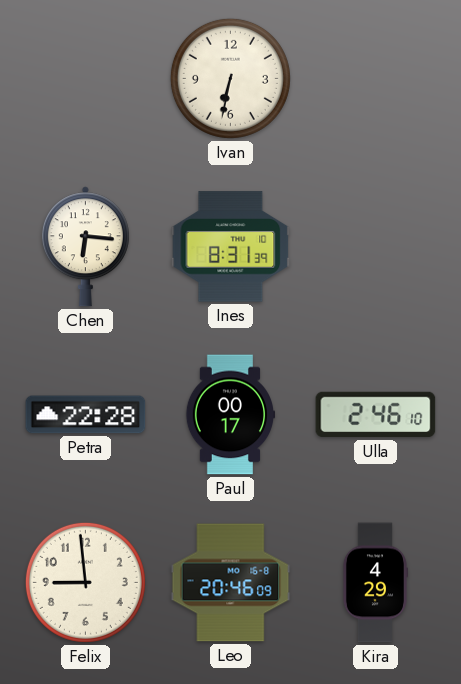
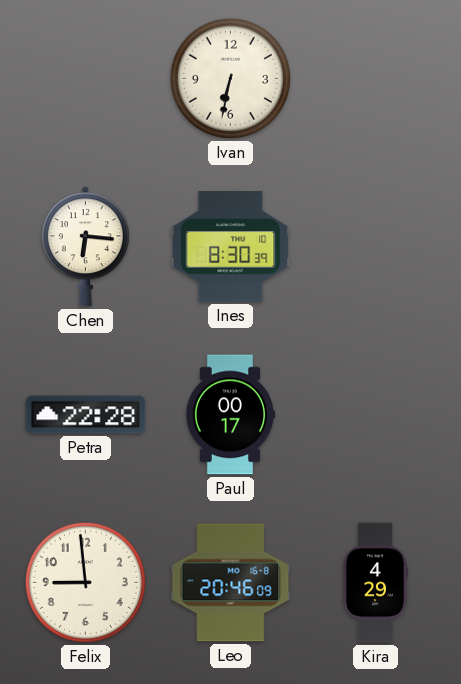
Ines: 8:31 -> 8:30
Ulla: 2:46 -> none
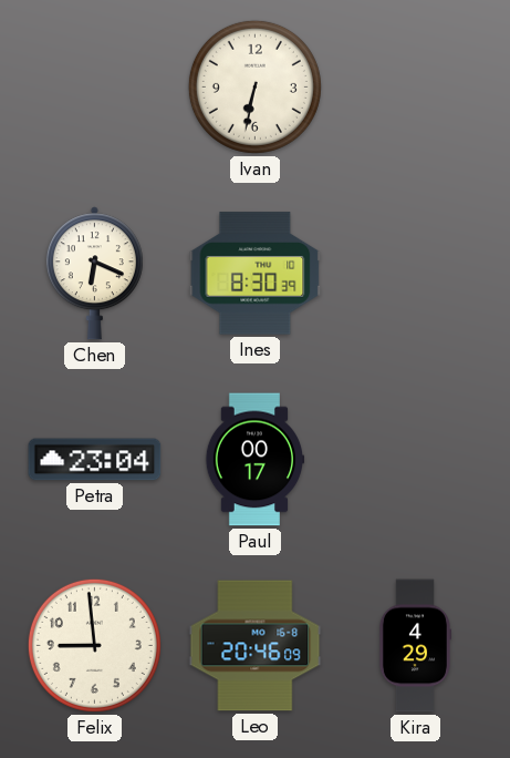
Chen: 6:16 -> 6:19
Petra: 22:28 -> 23:04
